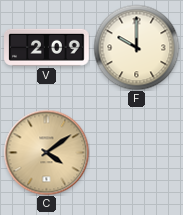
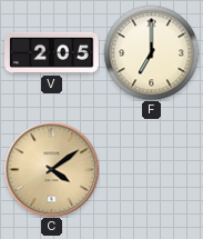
V: 2:09 -> 2:05
F: 10:00 -> 7:00
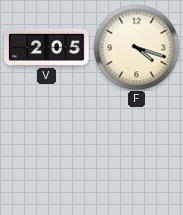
F: 7:00 -> 4:18
C: 4:09 -> none
